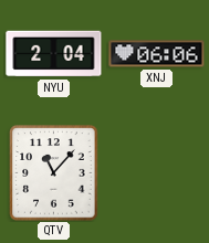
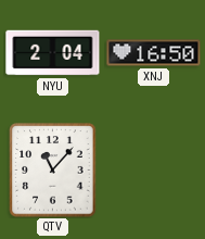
XNJ: 06:06 -> 16:50
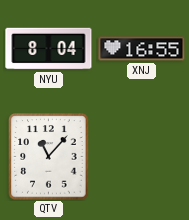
NYU: 2:04 -> 8:04
XNJ: 16:50 -> 16:55
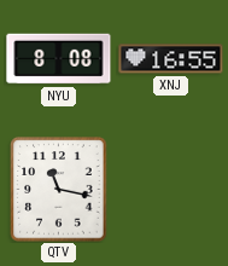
NYU: 8:04 -> 8:08
QTV: 11:07 -> 11:17
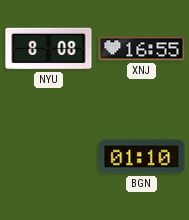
QTV: 11:17 -> none
BGN: none -> 01:10
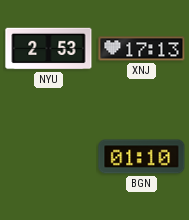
NYU: 8:08 -> 2:53
XNJ: 16:55 -> 17:13
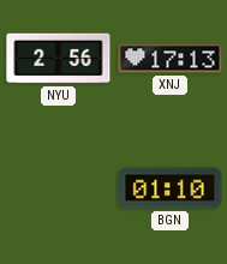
NYU: 2:53 -> 2:56
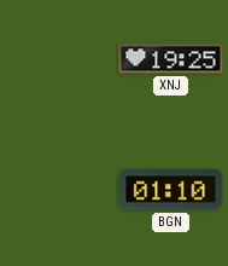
NYU: 2:56 -> none
XNJ: 17:13 -> 19:25
